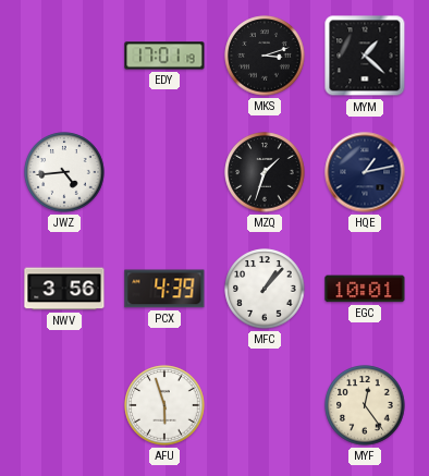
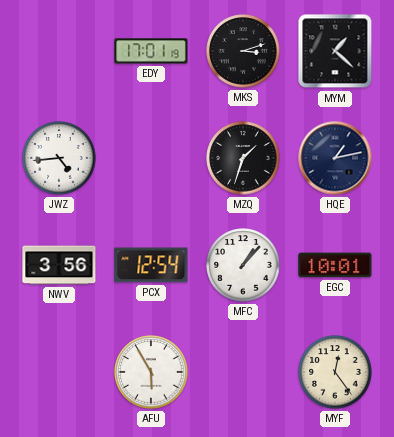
PCX: 4:39 -> 12:54
AFU: 5:57 -> 5:55
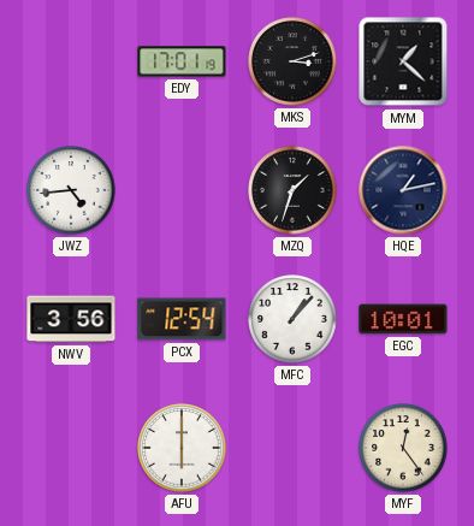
AFU: 5:55 -> 6:00
